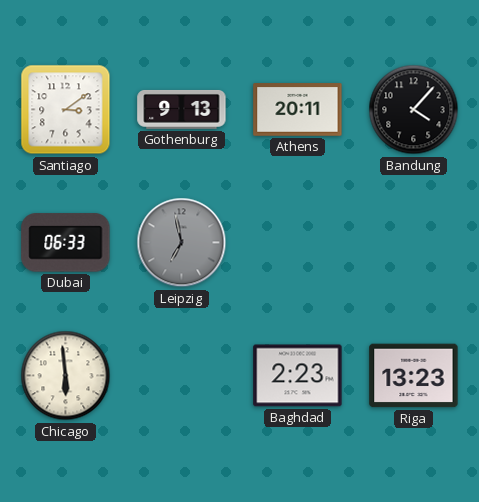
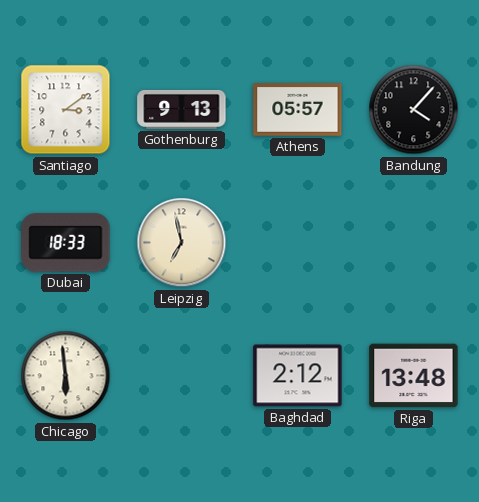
Athens: 20:11 -> 05:57
Dubai: 06:33 -> 18:33
Leipzig dial: grey -> cream
Baghdad: 2:23 -> 2:12
Riga: 13:23 -> 13:48
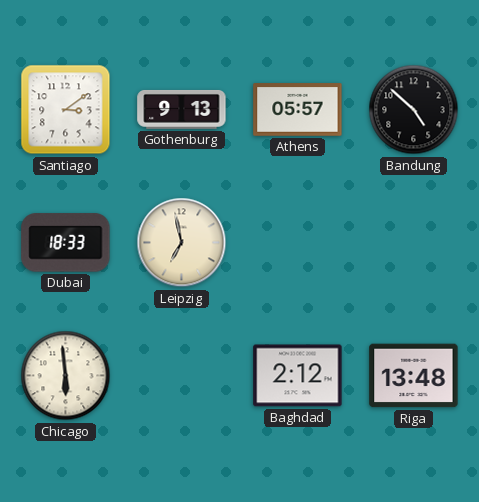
Bandung: 4:07 -> 4:52
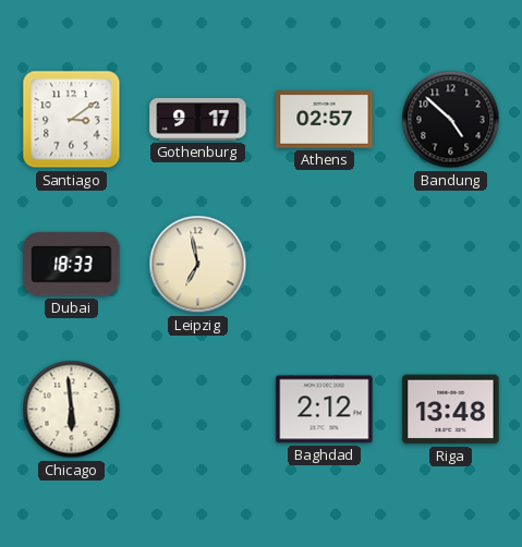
Gothenburg: 9:13 -> 9:17
Athens: 05:57 -> 02:57
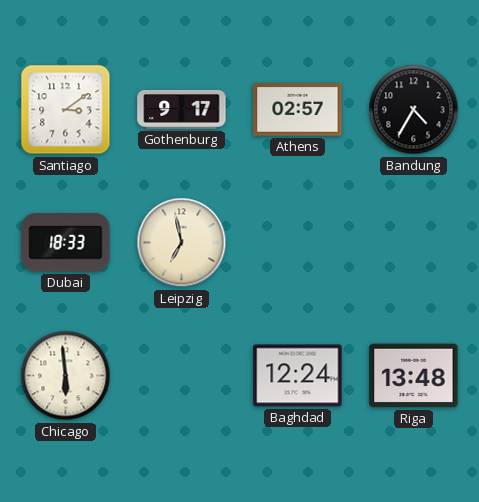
Bandung: 4:52 -> 4:35
Baghdad: 2:12 -> 12:24
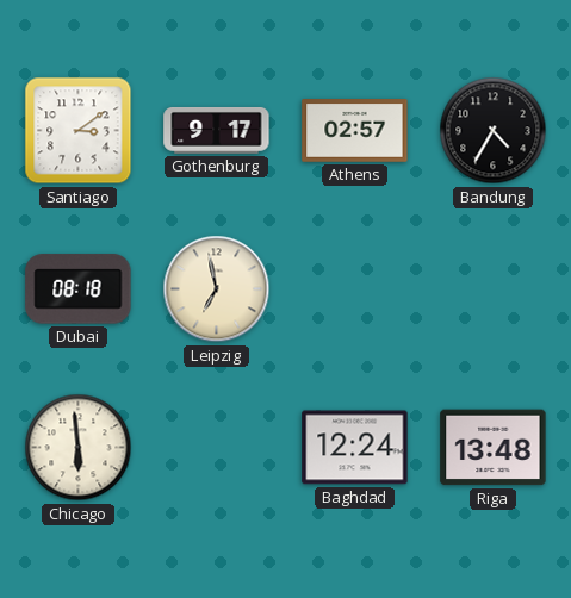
Dubai: 18:33 -> 08:18
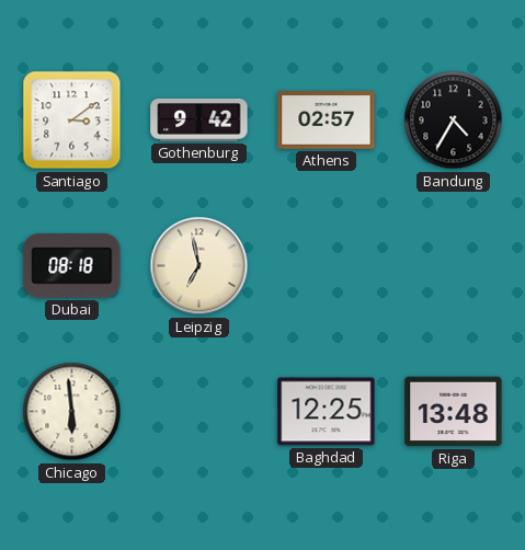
Gothenburg: 9:17 -> 9:42
Baghdad: 12:24 -> 12:25
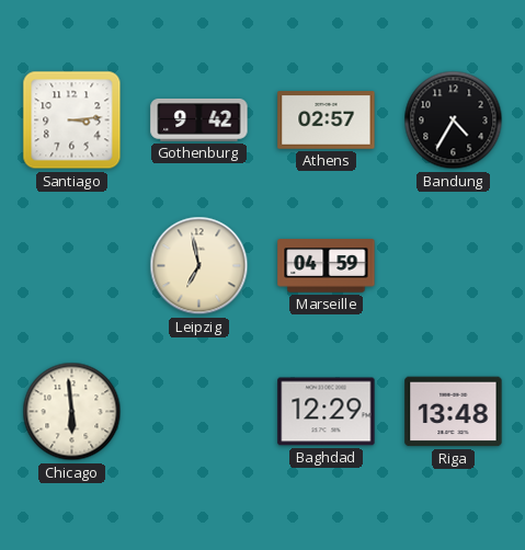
Santiago: 3:09 -> 3:14
Dubai: 08:18 -> none
Marseille: none -> 04:59
Baghdad: 12:25 -> 12:29
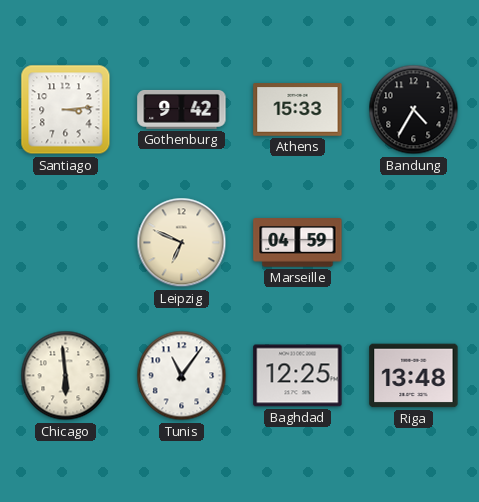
Athens: 02:57 -> 15:33
Leipzig: 6:58 -> 6:49
Tunis: none -> 11:06
Baghdad: 12:29 -> 12:25
